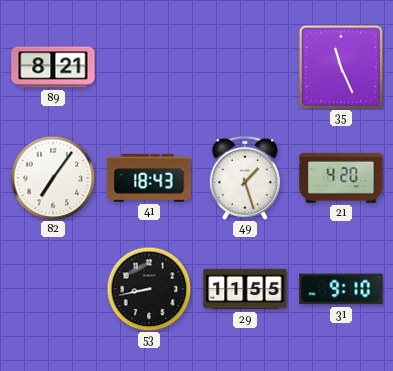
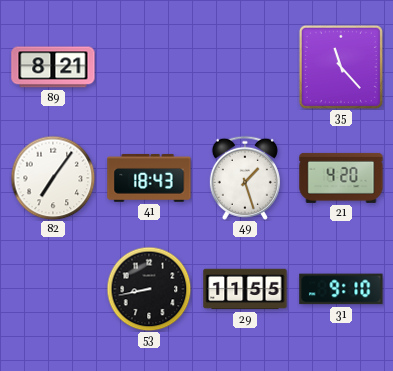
35: 11:26 -> 11:23
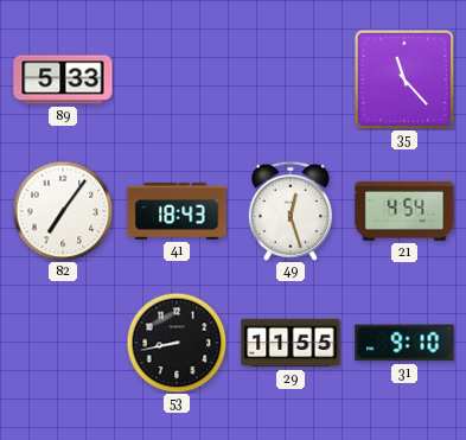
89: 8:21 -> 5:33
49: 1:27 -> 12:27
21: 4:20 -> 4:54
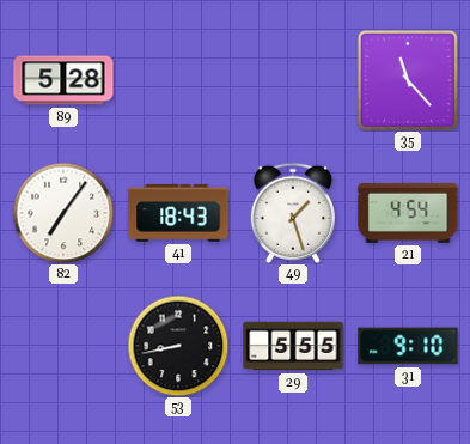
89: 5:33 -> 5:28
49: 12:27 -> 1:27
29: 11:55 -> 5:55
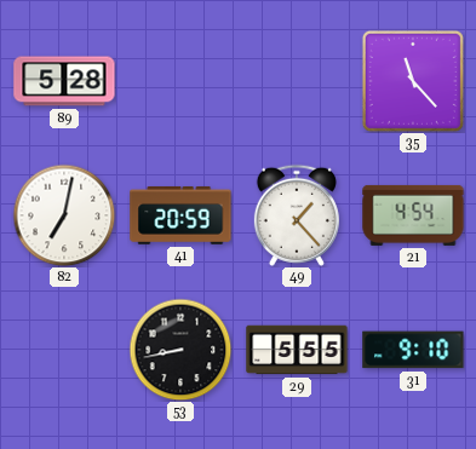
82: 7:06 -> 7:02
41: 18:43 -> 20:59
49: 1:27 -> 1:23
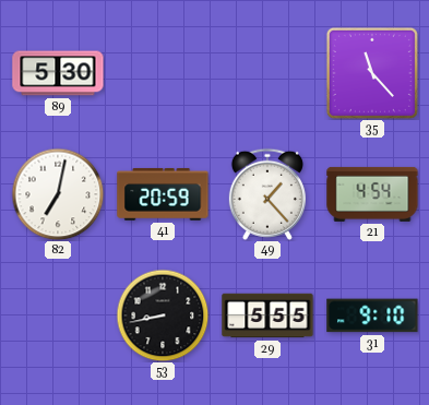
89: 5:28 -> 5:30
